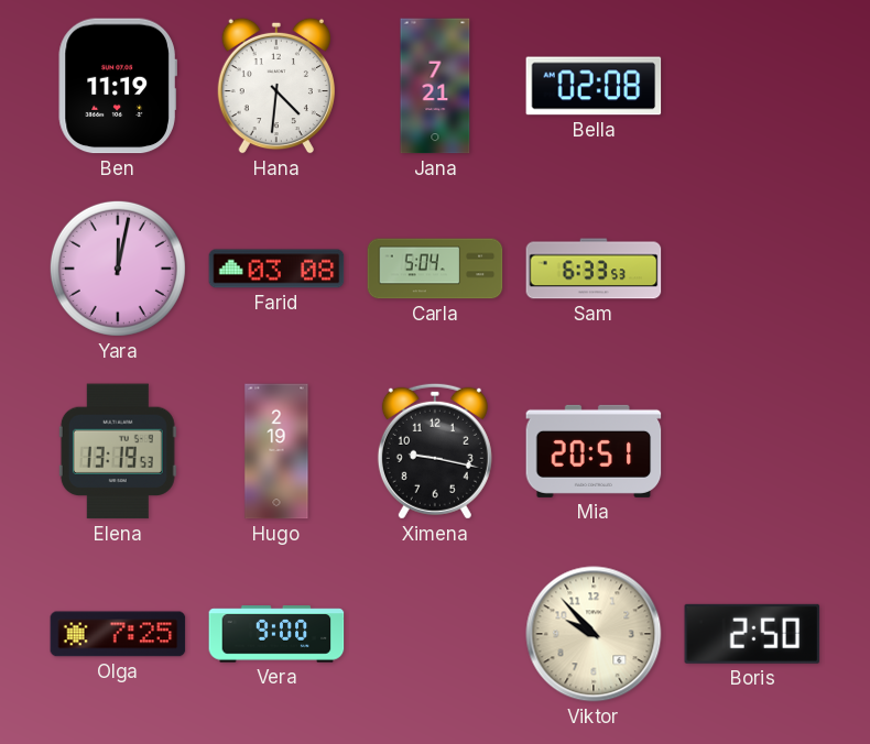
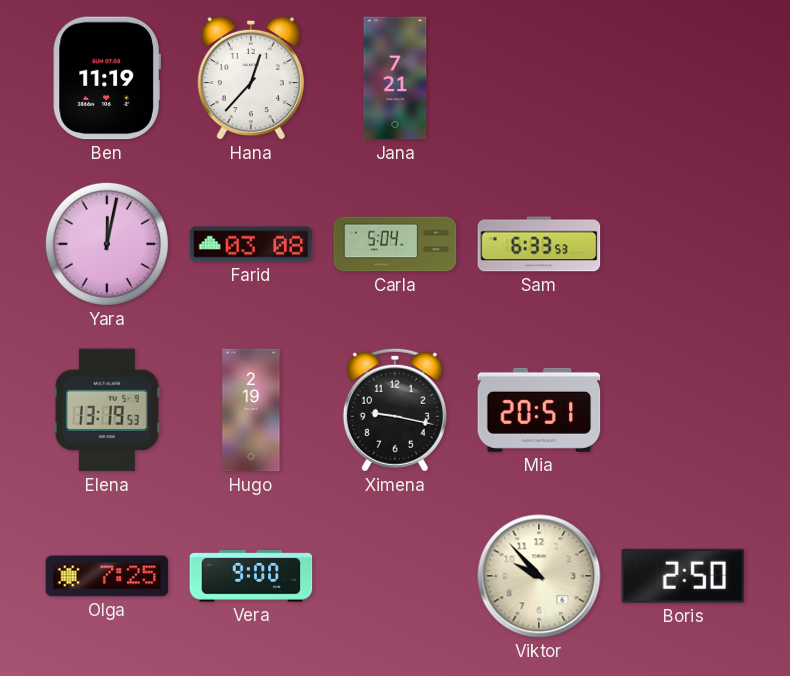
Hana: 4:31 -> 12:37
Bella: 02:08 -> none
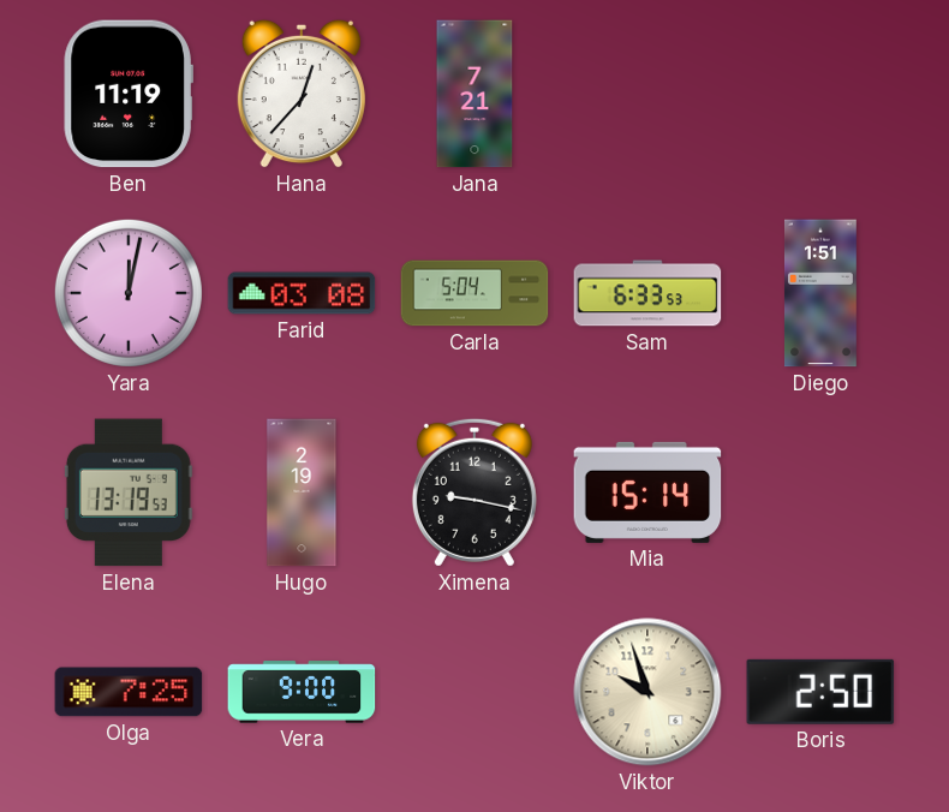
Diego: none -> 1:51
Mia: 20:51 -> 15:14
Viktor: 9:53 -> 9:57
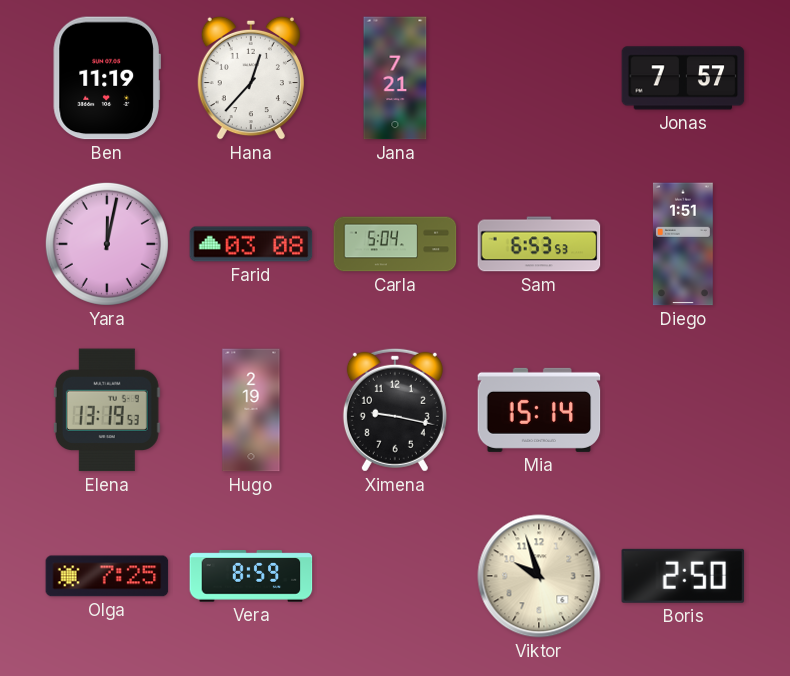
Jonas: none -> 7:57
Sam: 6:33 -> 6:53
Vera: 9:00 -> 8:59
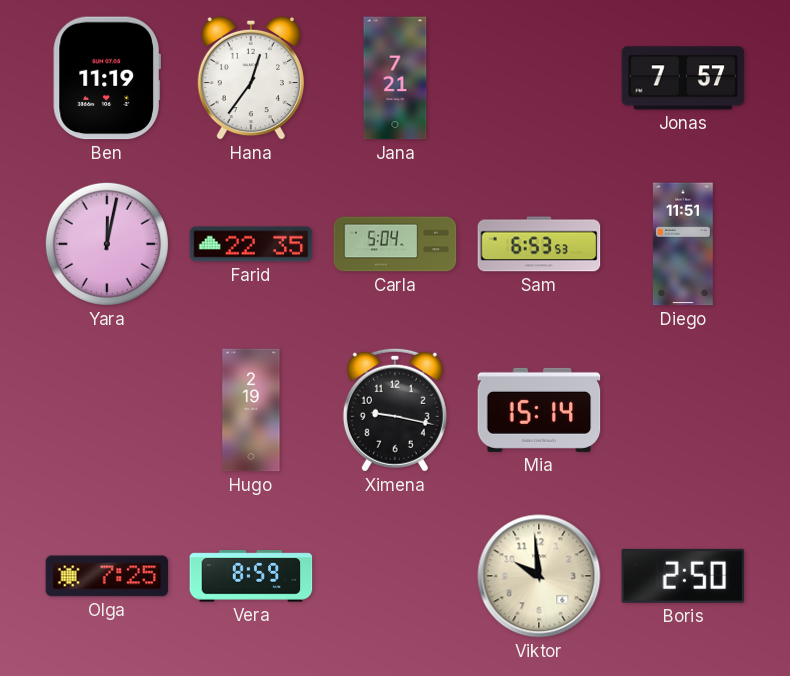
Hana: 12:37 -> 12:36
Farid: 03:08 -> 22:35
Diego: 1:51 -> 11:51
Elena: 13:19 -> none
Viktor: 9:57 -> 9:59
